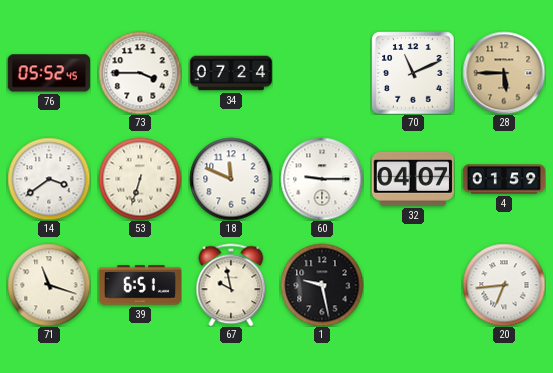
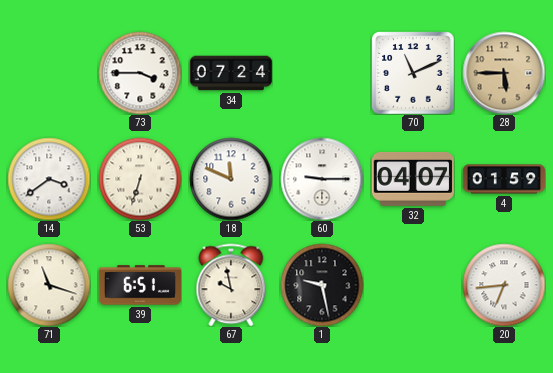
76: 05:52 -> none
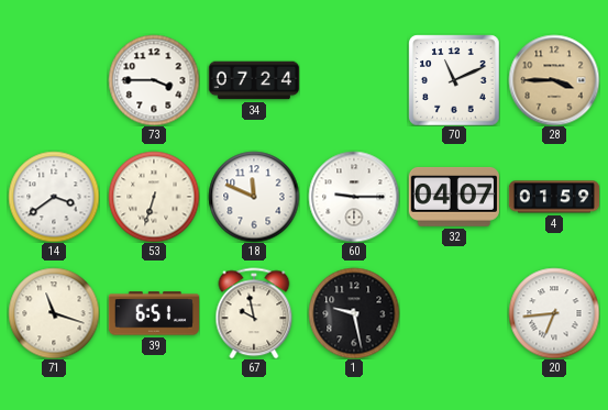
28: 5:45 -> 3:45
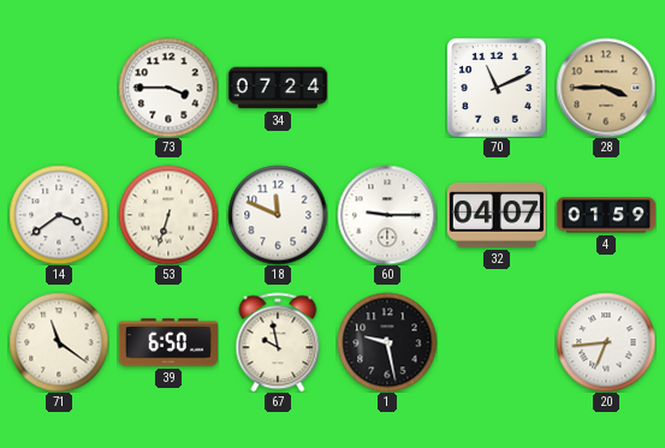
71: 11:18 -> 11:21
39: 6:51 -> 6:50
